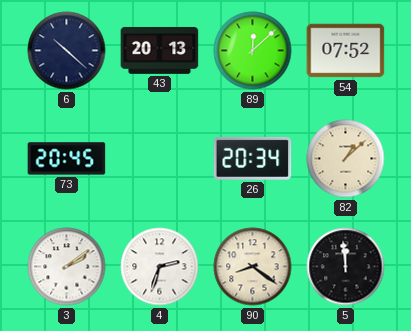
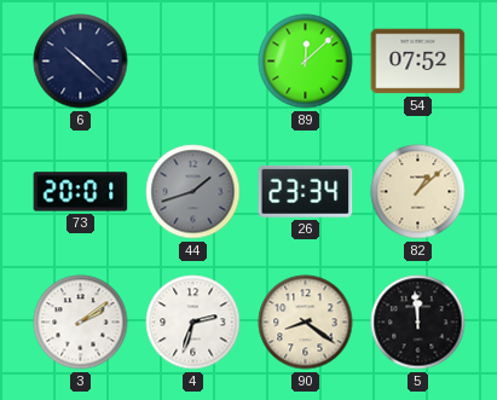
43: 20:13 -> none
73: 20:45 -> 20:01
44: none -> 1:42
26: 20:34 -> 23:34
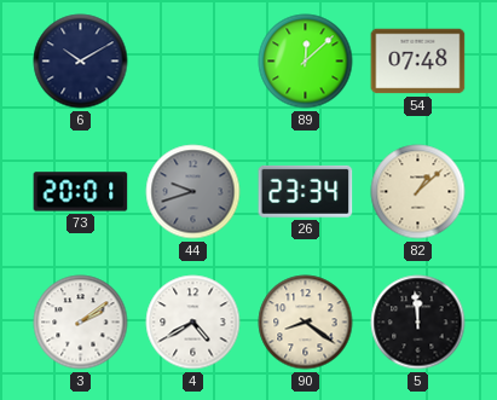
6: 10:22 -> 10:10
54: 07:52 -> 07:48
44: 1:42 -> 9:42
4: 2:33 -> 4:40
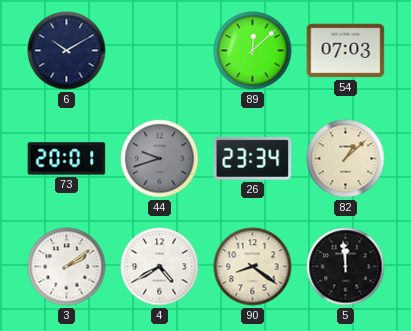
54: 07:48 -> 07:03
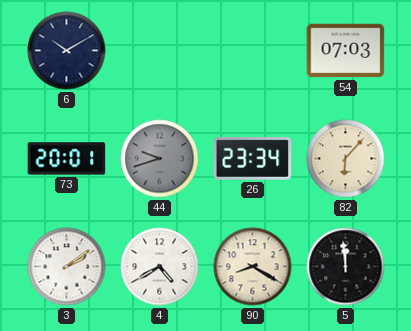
89: 12:08 -> none
82: 1:08 -> 6:07
90: 8:21 -> 8:20
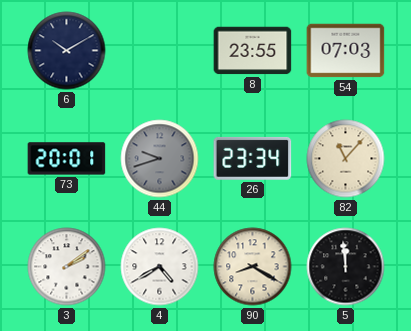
8: none -> 23:55
82: 6:07 -> 11:07
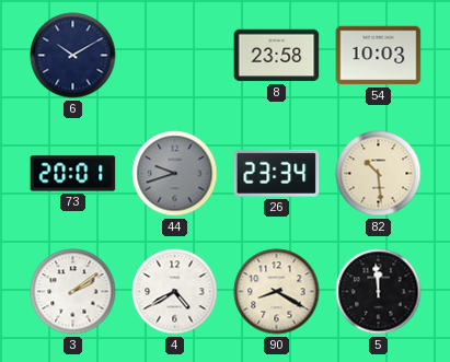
8: 23:55 -> 23:58
54: 07:03 -> 10:03
82: 11:07 -> 10:29
